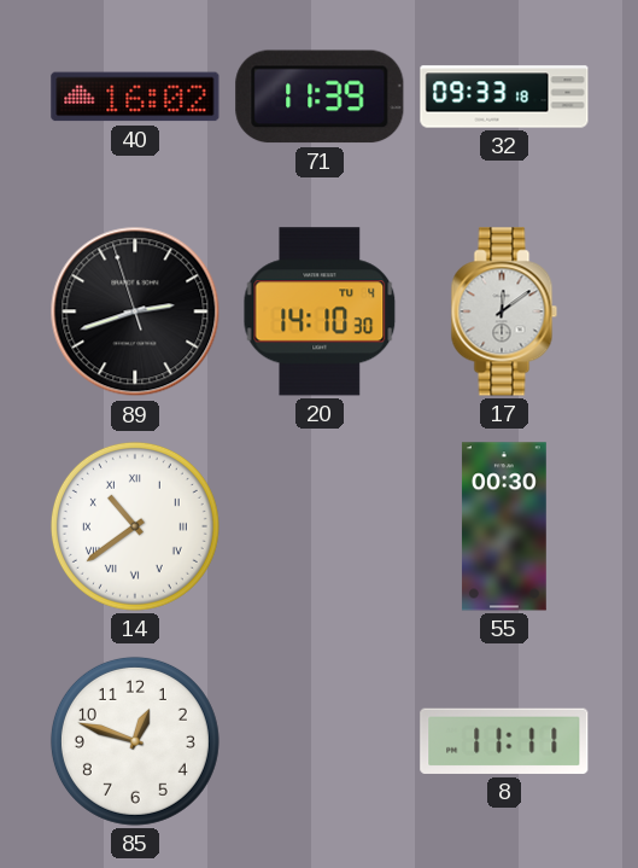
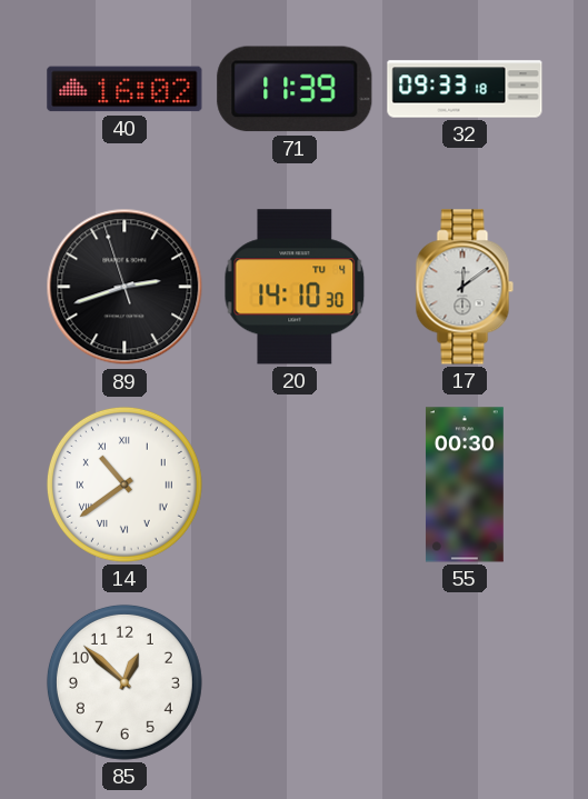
85: 12:48 -> 12:52
8: 11:11 -> none
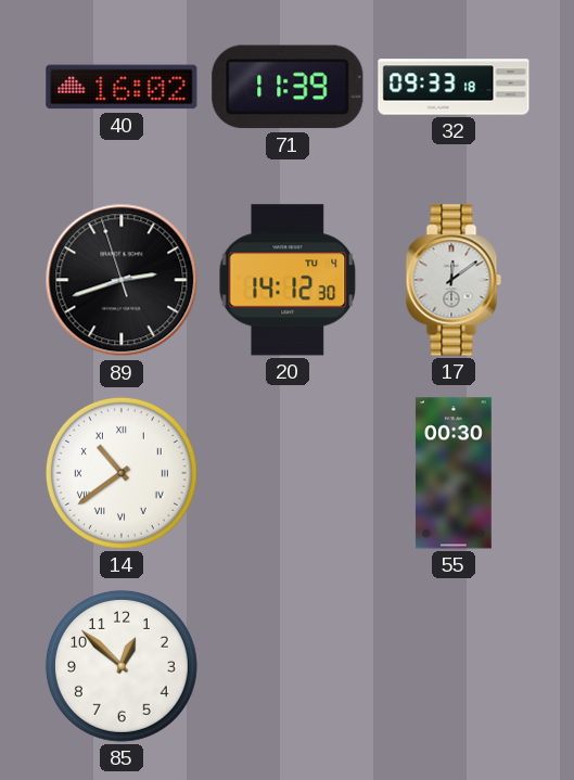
20: 14:10 -> 14:12
